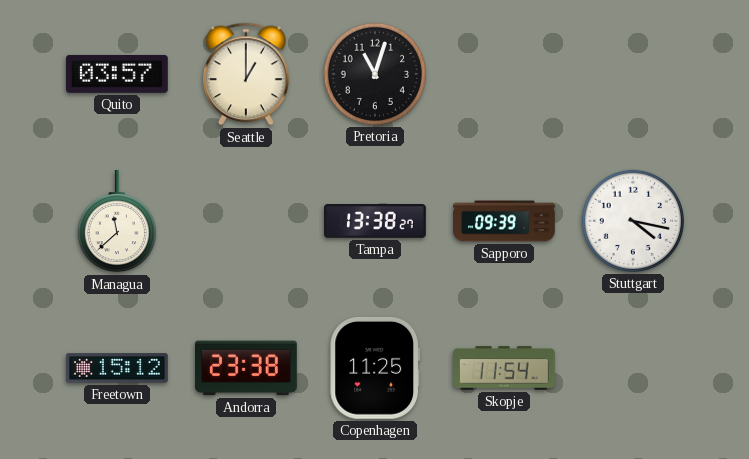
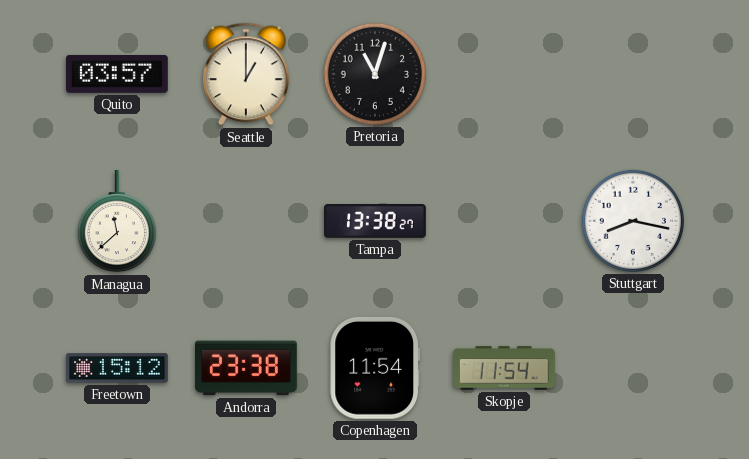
Sapporo: 09:39 -> none
Stuttgart: 4:17 -> 8:17
Copenhagen: 11:25 -> 11:54
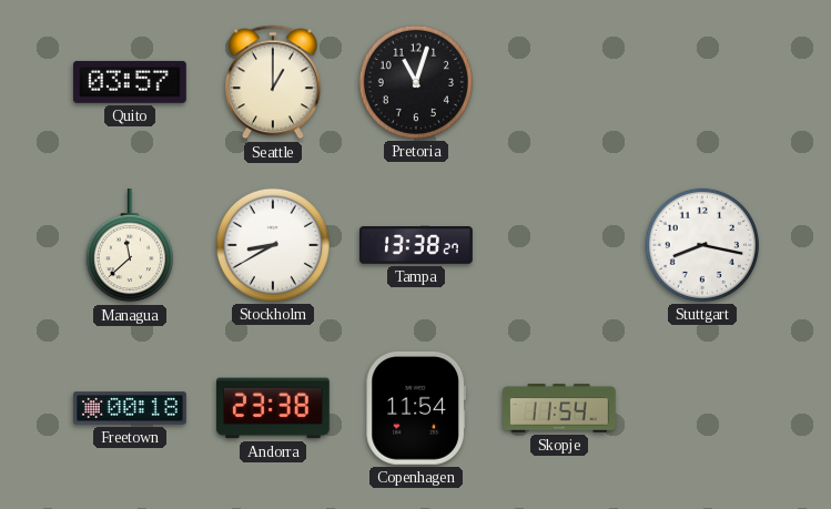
Stockholm: none -> 8:40
Freetown: 15:12 -> 00:18
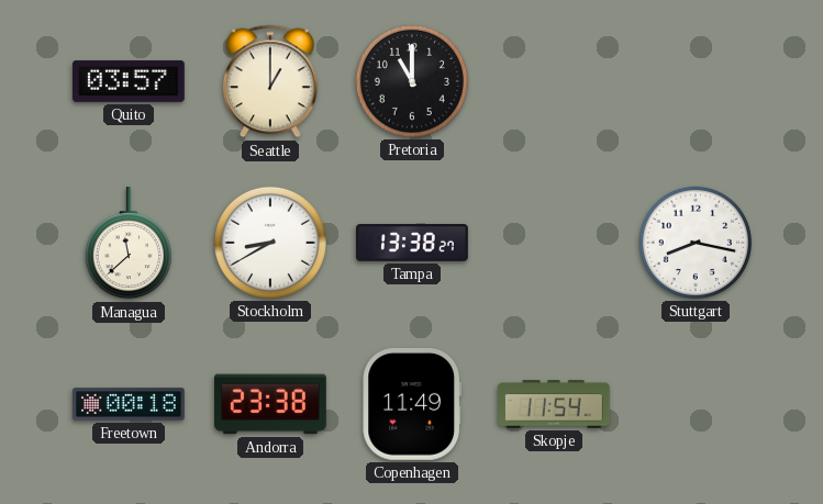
Pretoria: 11:03 -> 11:00
Copenhagen: 11:54 -> 11:49
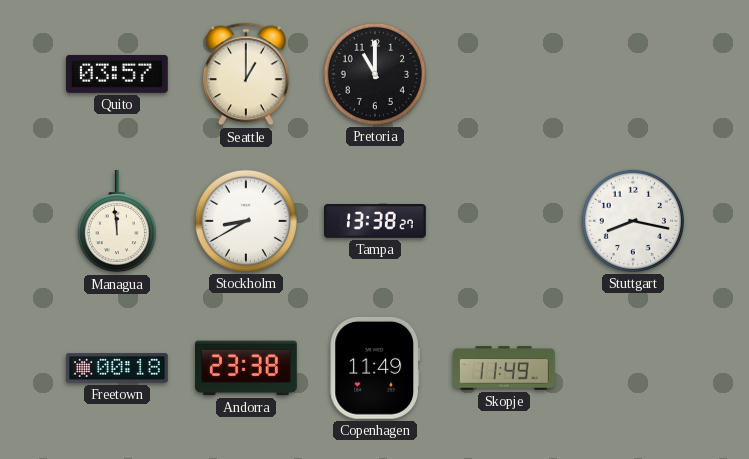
Managua: 11:38 -> 11:59
Skopje: 11:54 -> 11:49
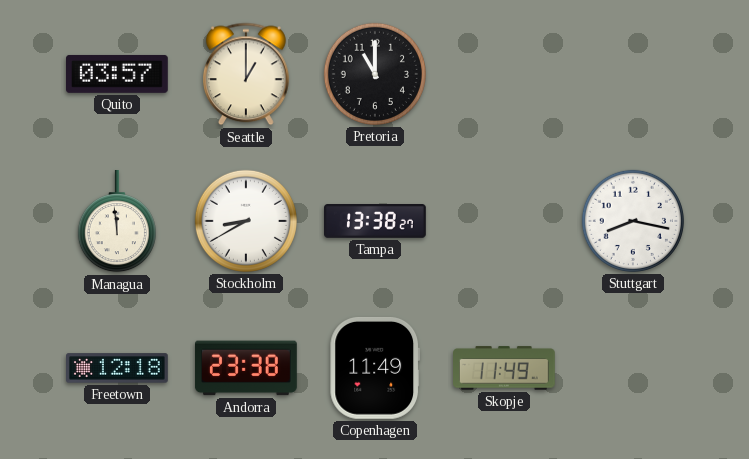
Freetown: 00:18 -> 12:18
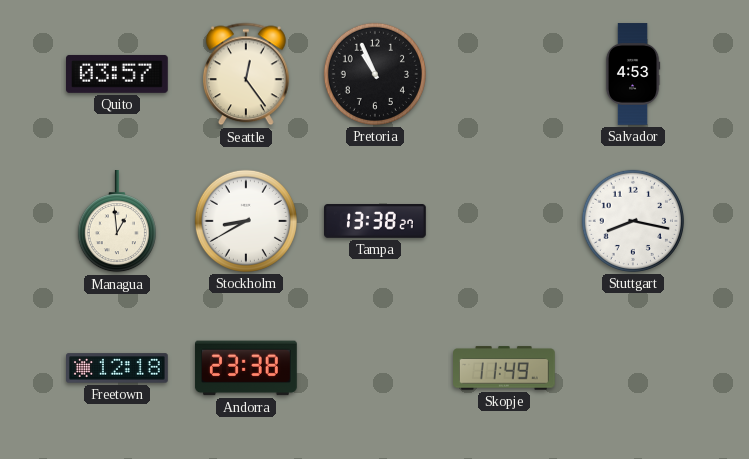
Seattle: 1:00 -> 12:24
Pretoria: 11:00 -> 10:56
Salvador: none -> 4:53
Managua: 11:59 -> 12:59
Copenhagen: 11:49 -> none
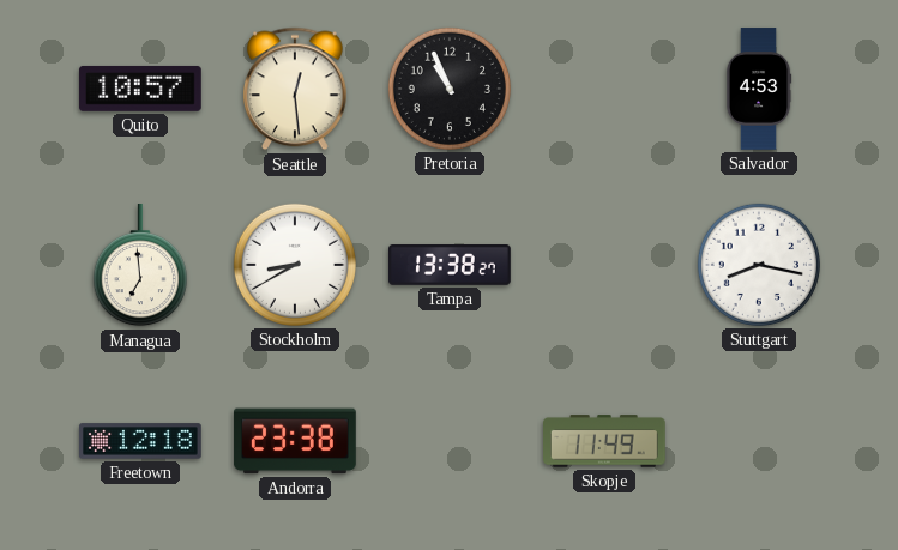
Quito: 03:57 -> 10:57
Seattle: 12:24 -> 12:29
Managua: 12:59 -> 6:59
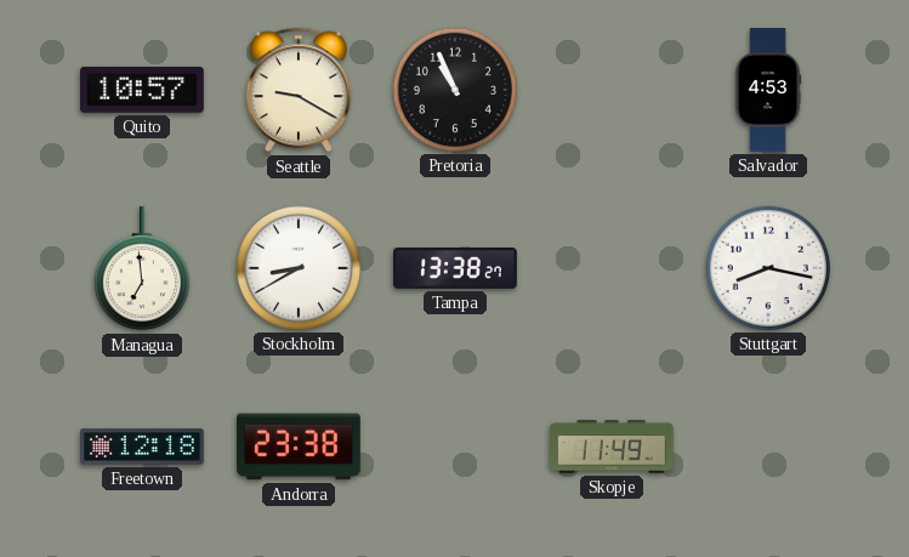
Seattle: 12:29 -> 9:20
